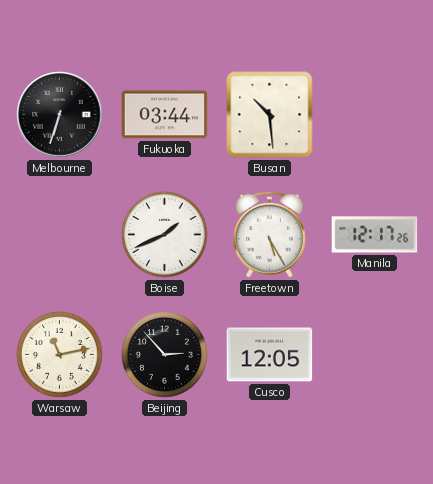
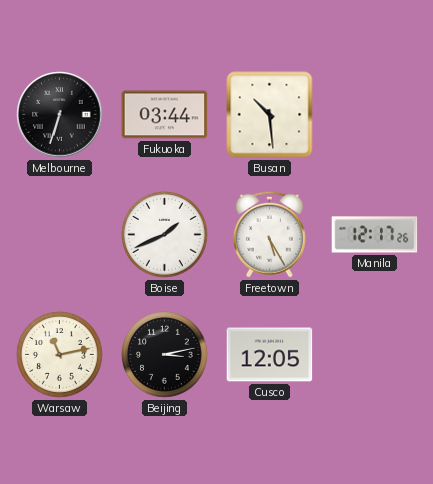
Beijing: 2:53 -> 3:13
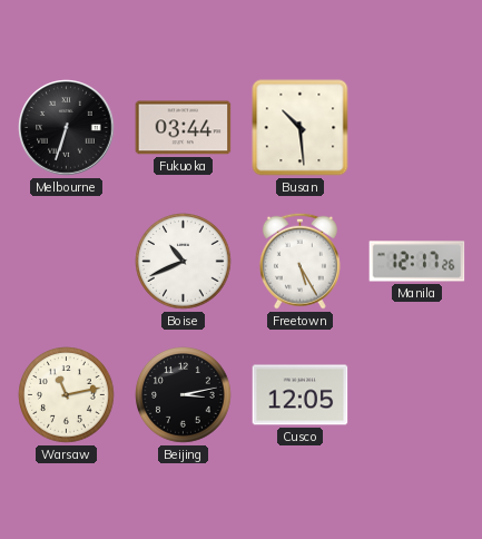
Boise: 1:41 -> 10:41
